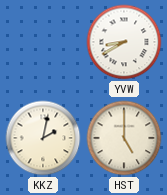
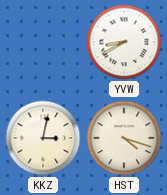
KKZ: 2:02 -> 3:02
HST: 5:00 -> 4:18
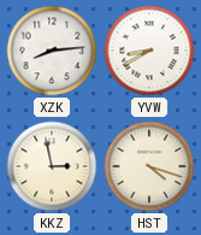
XZK: none -> 8:14
KKZ: 3:02 -> 2:58
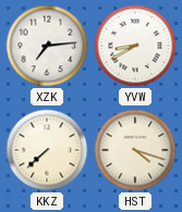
XZK: 8:14 -> 7:14
KKZ: 2:58 -> 7:38
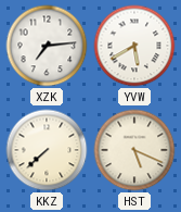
YVW: 8:40 -> 5:40
HST: 4:18 -> 5:19
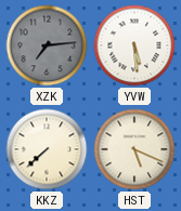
XZK dial: white -> grey
YVW: 5:40 -> 5:29
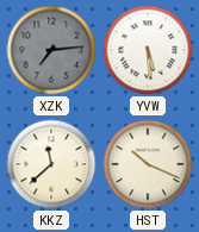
KKZ: 7:38 -> 11:38
HST: 5:19 -> 10:19
